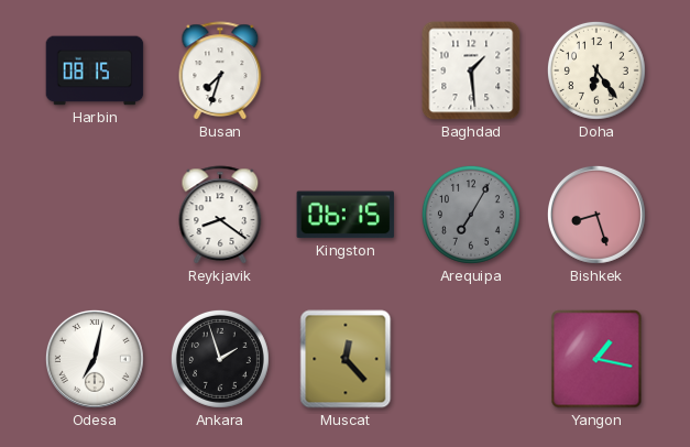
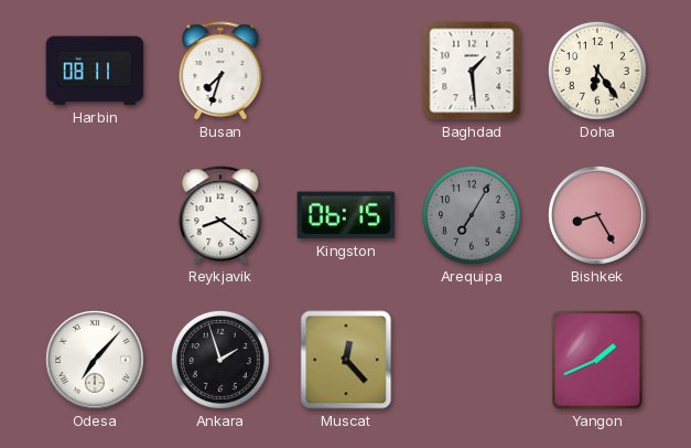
Harbin: 08:15 -> 08:11
Bishkek: 8:27 -> 8:25
Odesa: 7:02 -> 7:07
Yangon: 1:17 -> 1:41
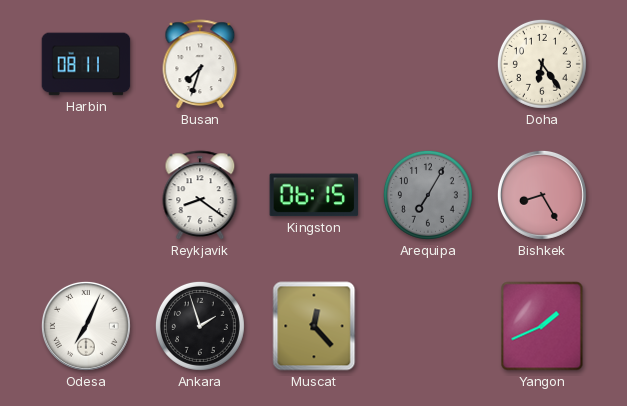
Baghdad: 1:29 -> none
Odesa: 7:07 -> 7:04
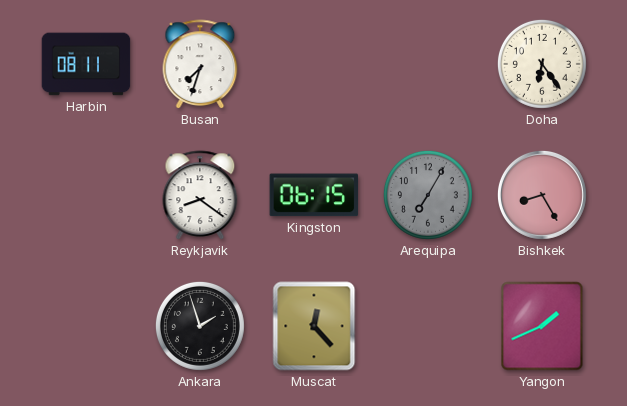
Odesa: 7:04 -> none
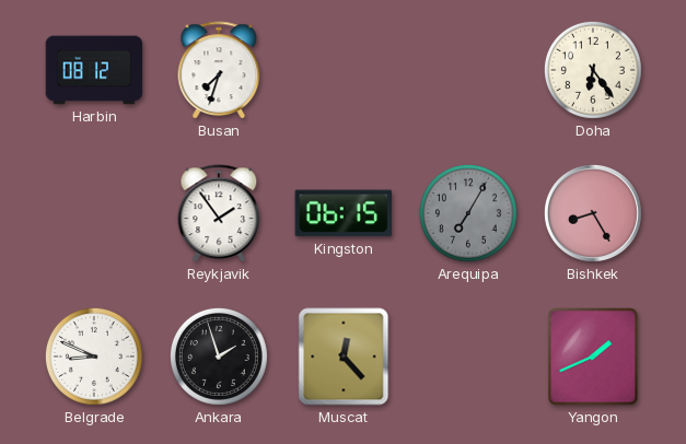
Harbin: 08:11 -> 08:12
Reykjavik: 8:21 -> 1:54
Belgrade: none -> 8:49
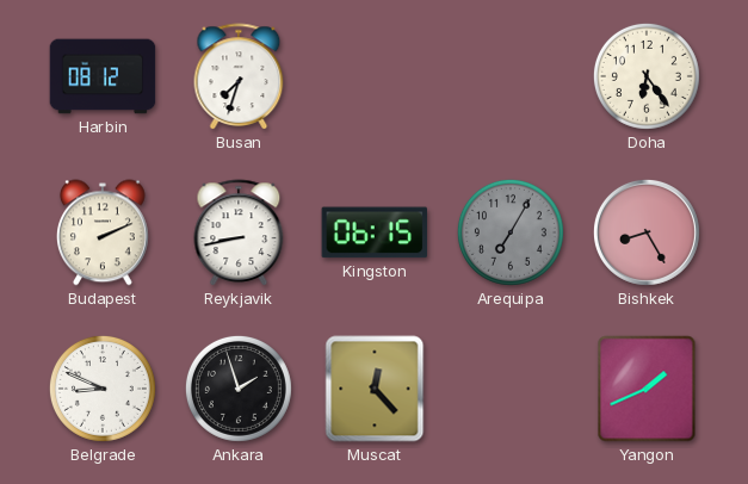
Budapest: none -> 2:11
Reykjavik: 1:54 -> 8:43
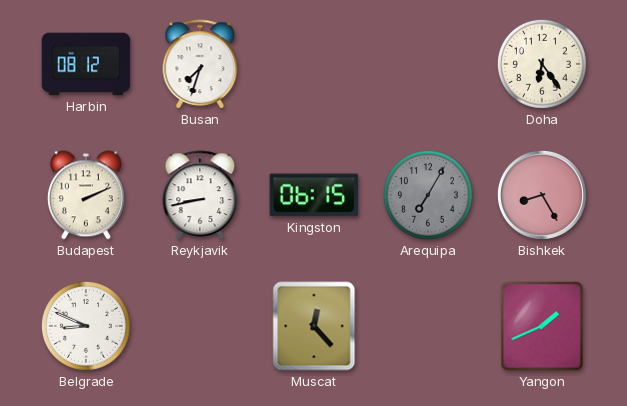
Ankara: 1:57 -> none
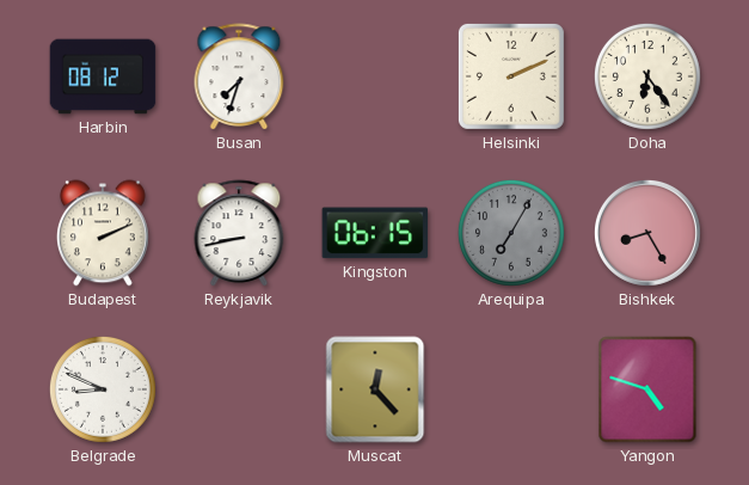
Helsinki: none -> 2:11
Yangon: 1:41 -> 4:48
